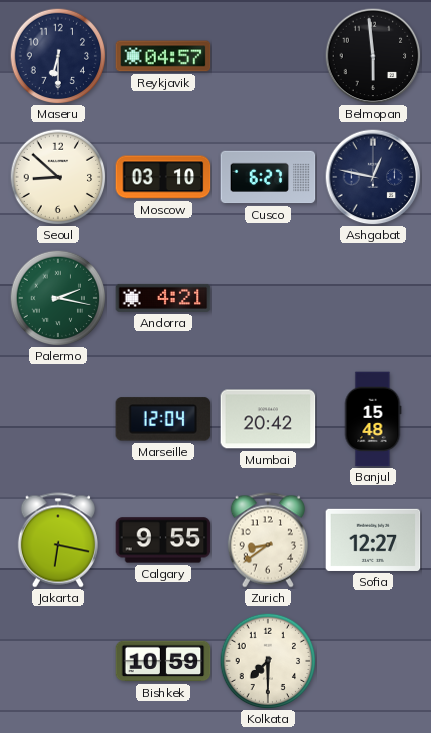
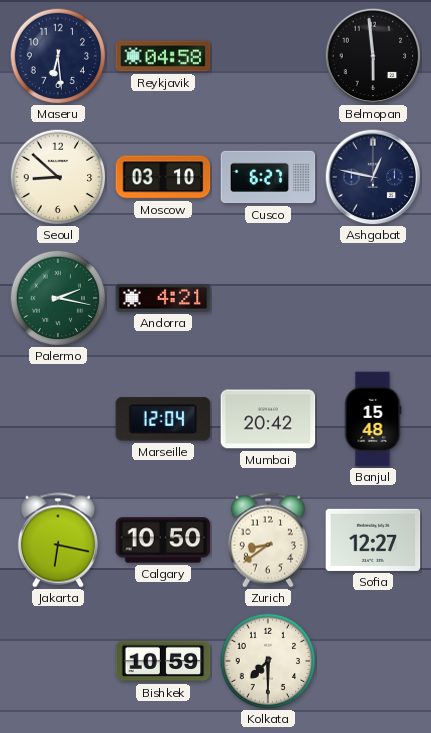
Maseru: 6:30 -> 6:29
Reykjavik: 04:57 -> 04:58
Calgary: 9:55 -> 10:50
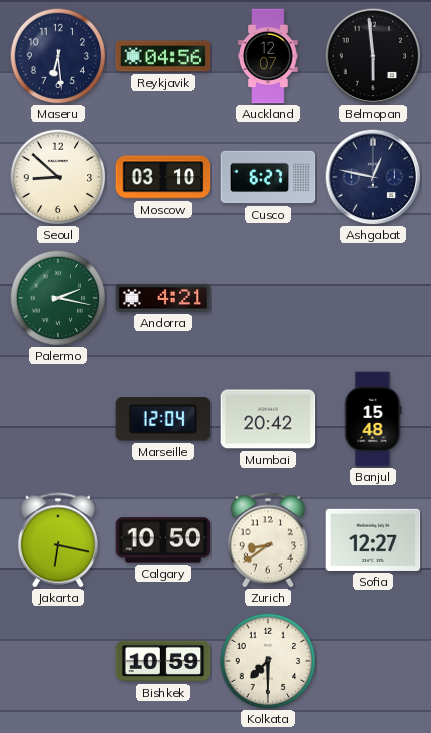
Reykjavik: 04:58 -> 04:56
Auckland: none -> 12:07
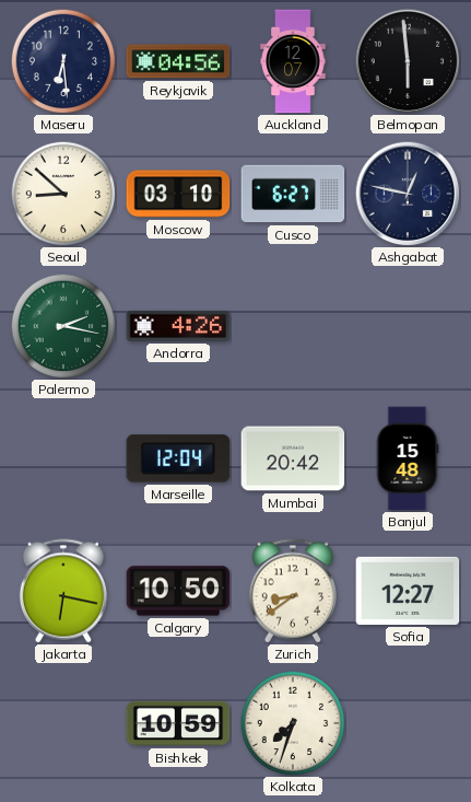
Andorra: 4:21 -> 4:26
Kolkata: 7:30 -> 7:33
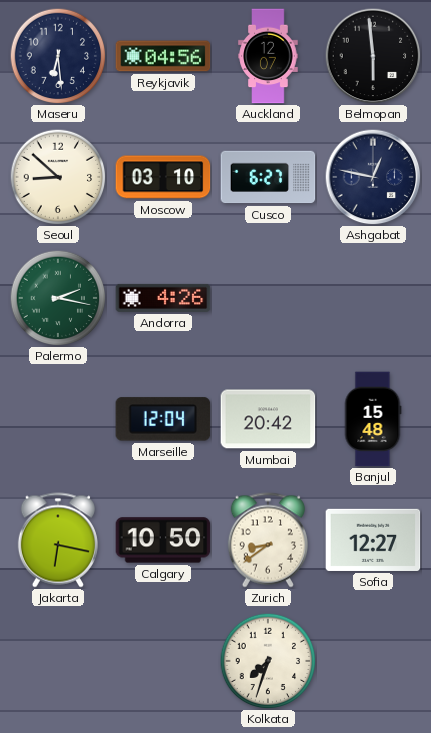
Bishkek: 10:59 -> none
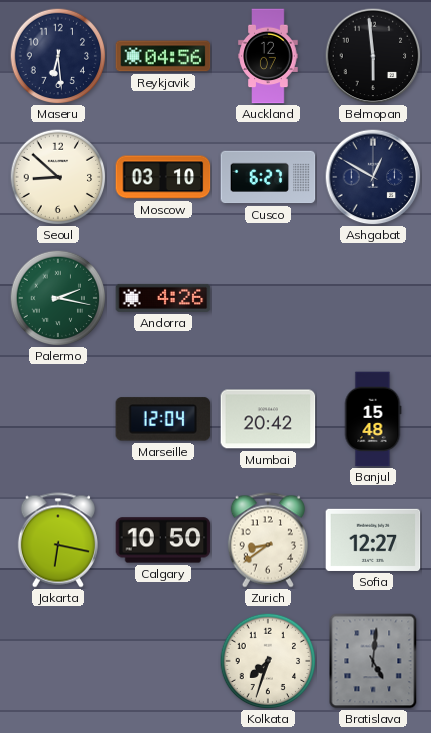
Ashgabat: 12:47 -> 12:50
Bratislava: none -> 5:01
